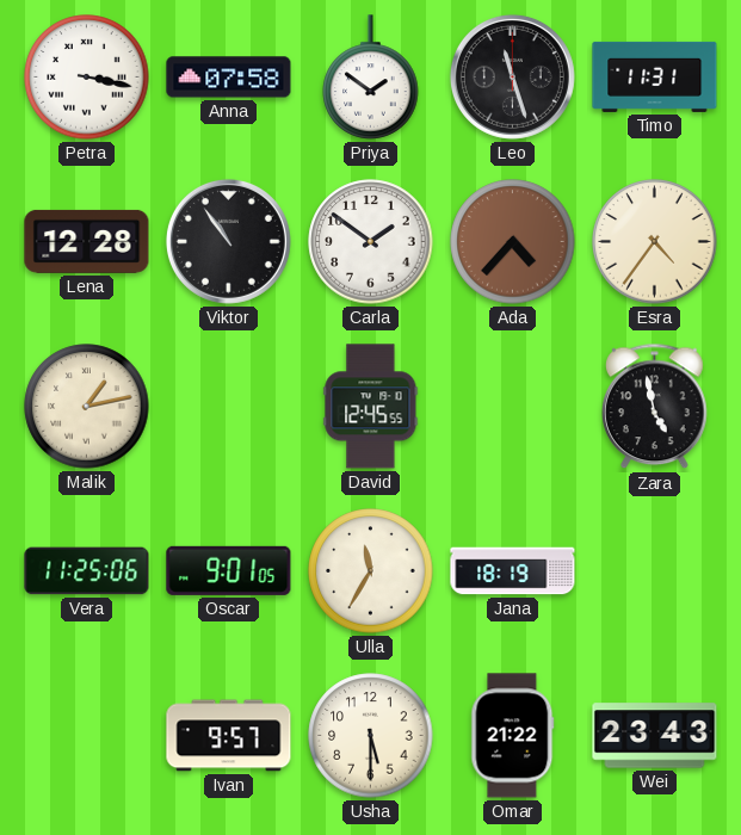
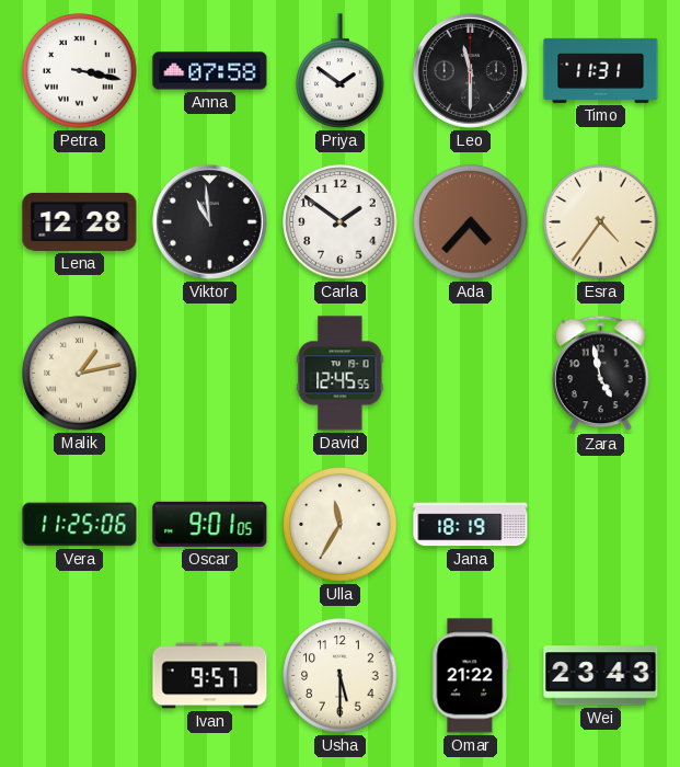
Leo: 11:27 -> 11:30
Viktor: 10:54 -> 10:59
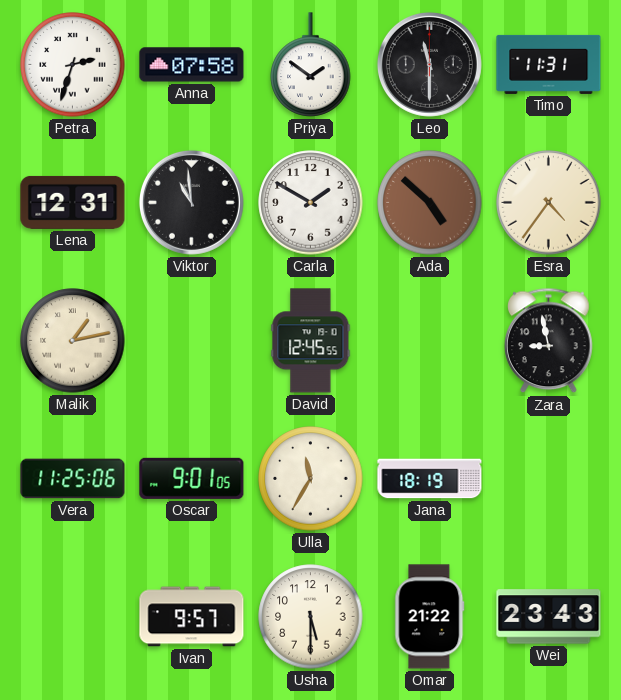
Petra: 3:17 -> 2:33
Lena: 12:28 -> 12:31
Carla: 1:51 -> 1:50
Ada: 4:37 -> 4:52
Zara: 4:58 -> 8:58
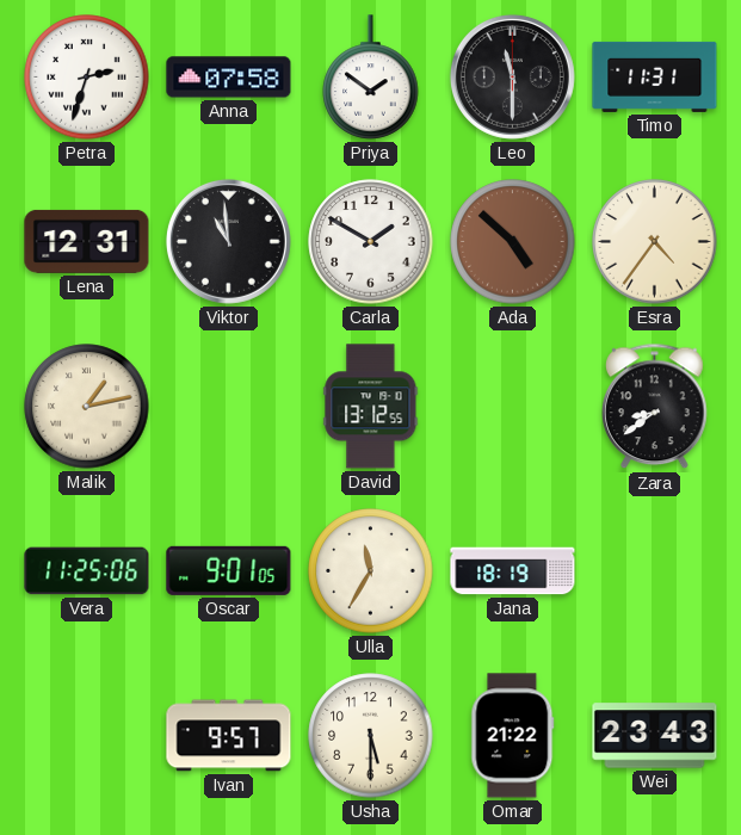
David: 12:45 -> 13:12
Zara: 8:58 -> 8:39
